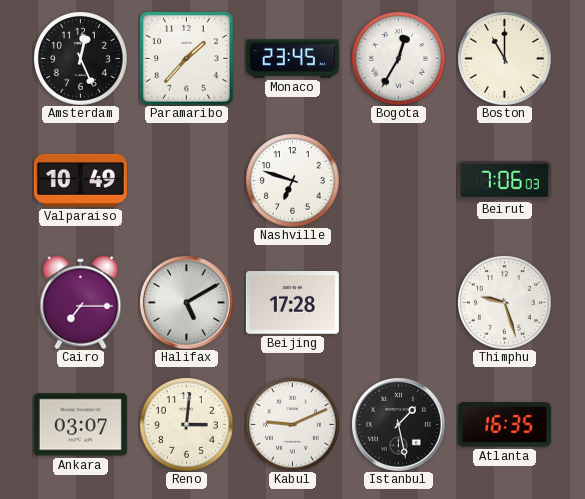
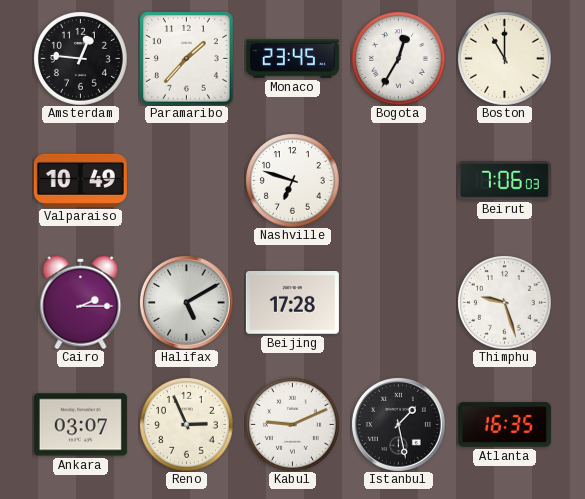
Amsterdam: 12:26 -> 12:46
Cairo: 7:15 -> 2:15
Reno: 3:01 -> 2:56
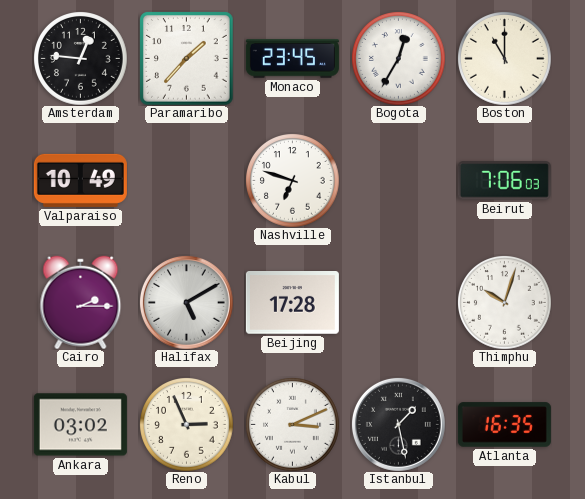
Thimphu: 9:27 -> 10:03
Ankara: 03:07 -> 03:02
Kabul: 9:11 -> 3:11
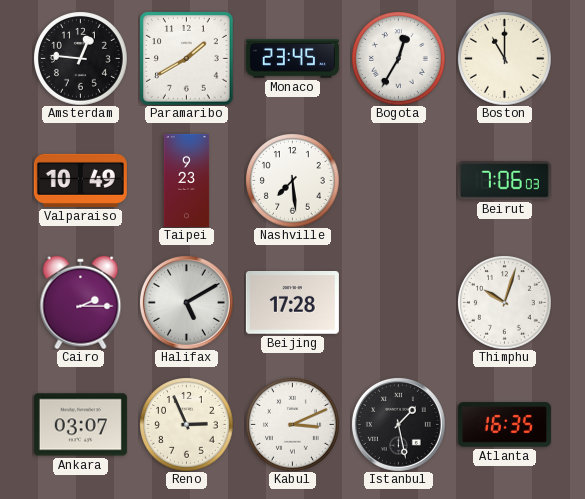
Paramaribo: 1:37 -> 1:40
Taipei: none -> 9:23
Nashville: 6:48 -> 7:29
Ankara: 03:02 -> 03:07
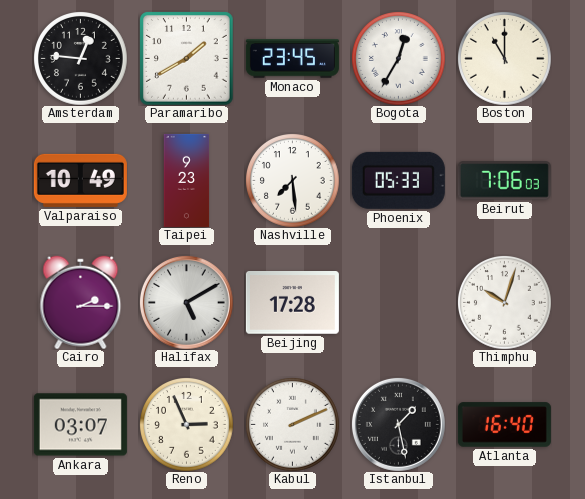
Phoenix: none -> 05:33
Kabul: 3:11 -> 2:11
Atlanta: 16:35 -> 16:40
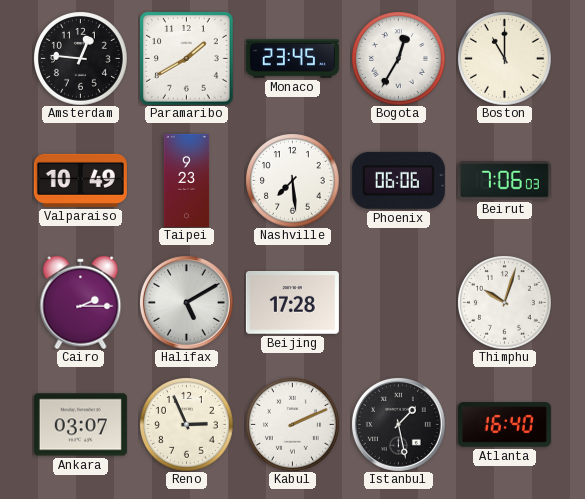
Phoenix: 05:33 -> 06:06
